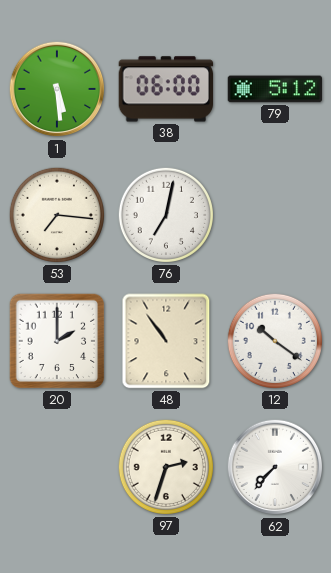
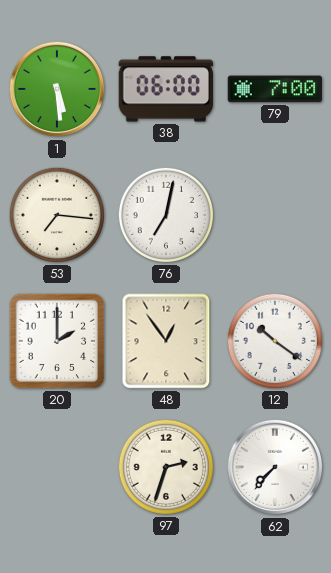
79: 5:12 -> 7:00
48: 10:54 -> 12:54
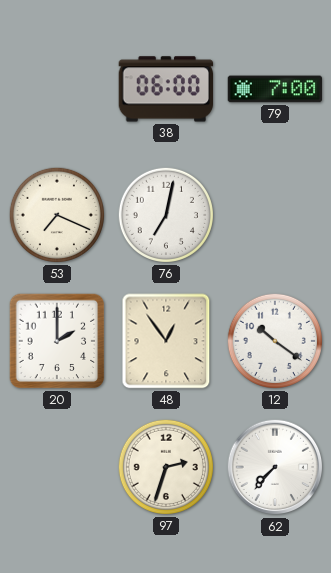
1: 5:29 -> none
53: 7:16 -> 7:19
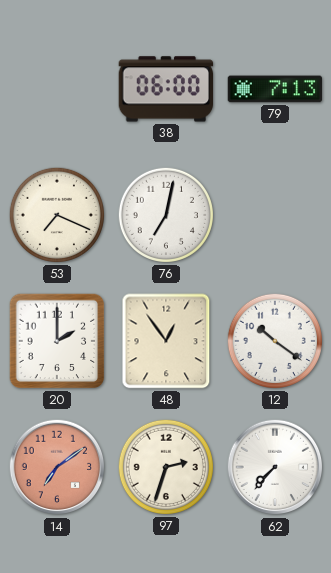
79: 7:00 -> 7:13
14: none -> 7:09
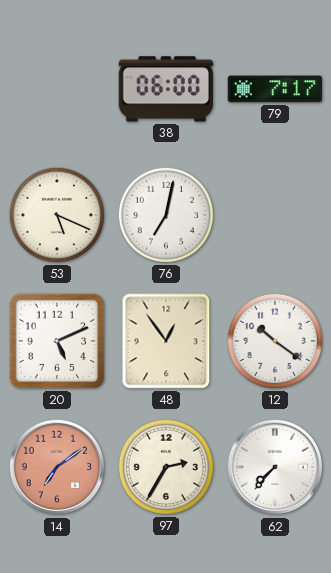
79: 7:13 -> 7:17
53: 7:19 -> 5:19
20: 2:00 -> 5:11
97: 2:33 -> 2:35
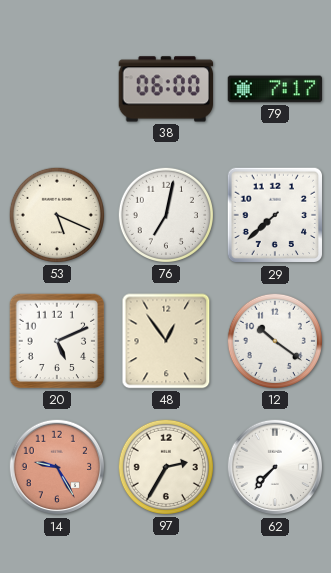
29: none -> 7:38
14: 7:09 -> 9:25
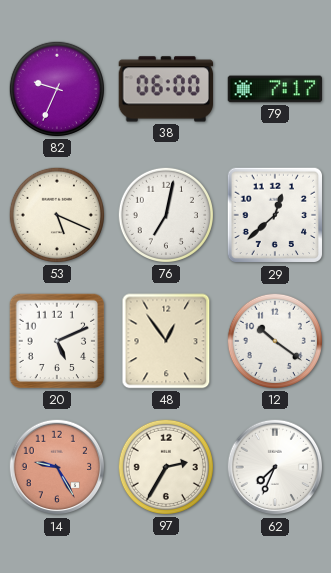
82: none -> 9:34
29: 7:38 -> 12:38
62: 7:37 -> 7:34
